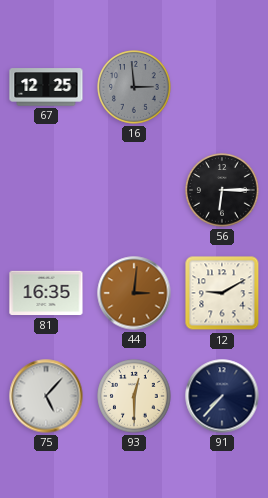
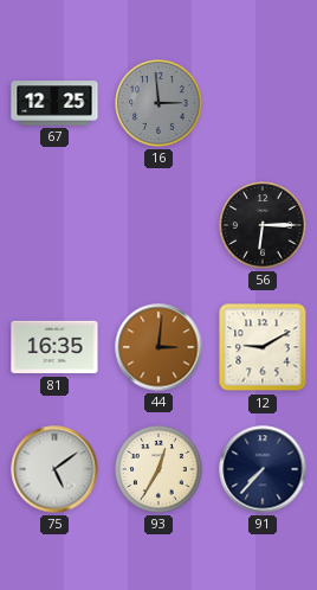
75: 5:07 -> 5:09
93: 12:30 -> 12:35
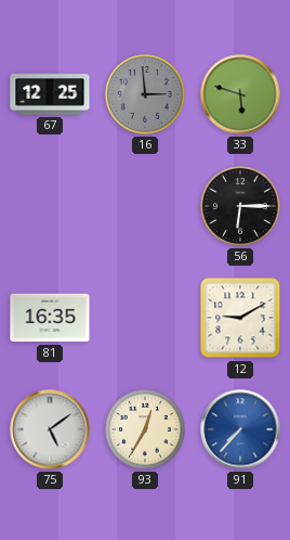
33: none -> 5:48
44: 3:01 -> none
91 dial: navy -> blue
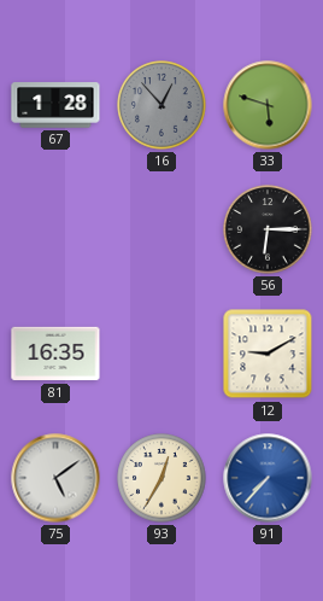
67: 12:25 -> 1:28
16: 2:59 -> 12:53
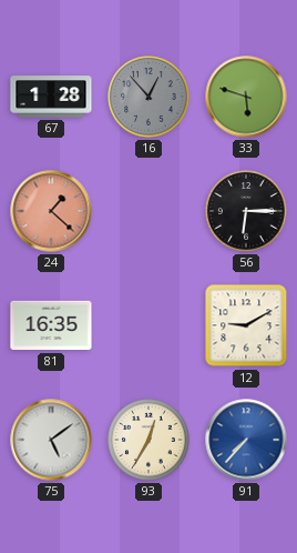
24: none -> 1:22
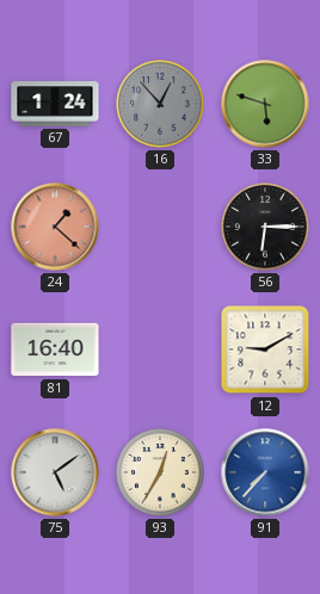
67: 1:28 -> 1:24
81: 16:35 -> 16:40
